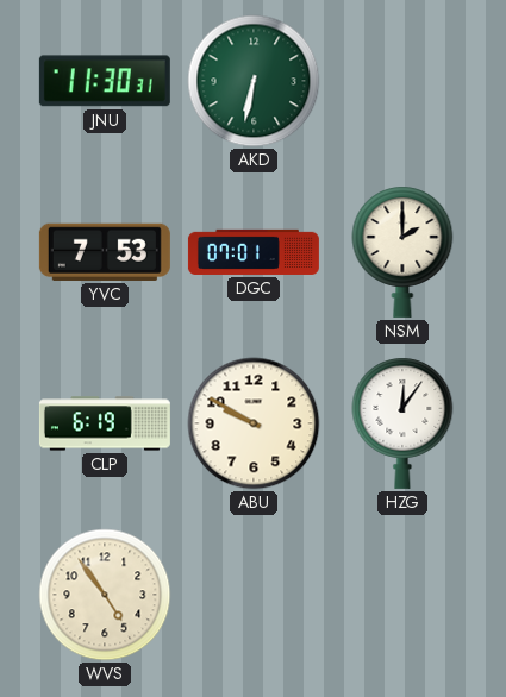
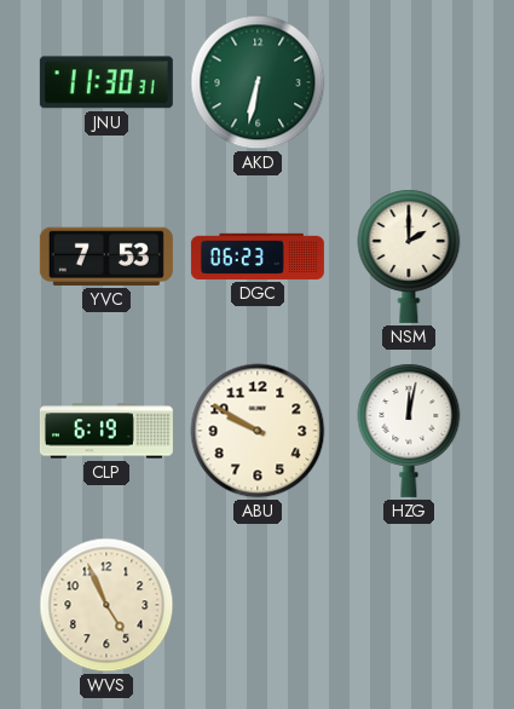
DGC: 07:01 -> 06:23
HZG: 12:06 -> 12:02
WVS: 4:54 -> 4:56
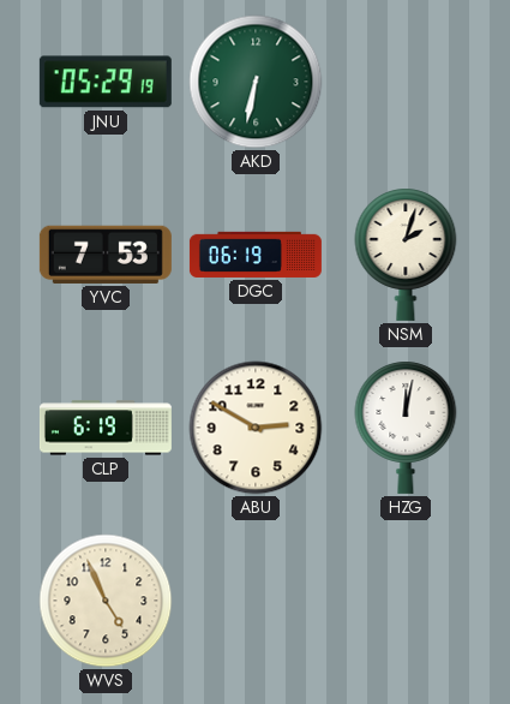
JNU: 11:30 -> 05:29
DGC: 06:23 -> 06:19
NSM: 2:00 -> 2:03
ABU: 9:50 -> 2:50
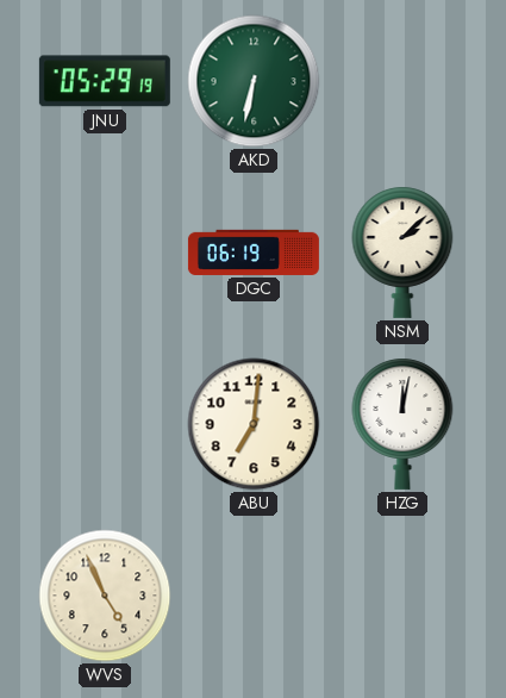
YVC: 7:53 -> none
NSM: 2:03 -> 2:08
CLP: 6:19 -> none
ABU: 2:50 -> 7:01
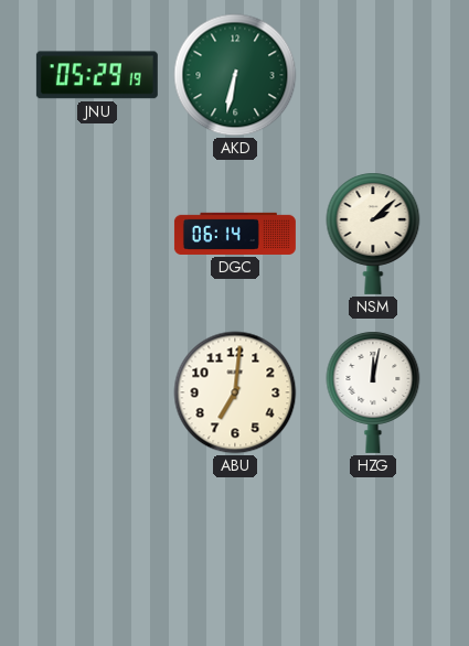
DGC: 06:19 -> 06:14
WVS: 4:56 -> none
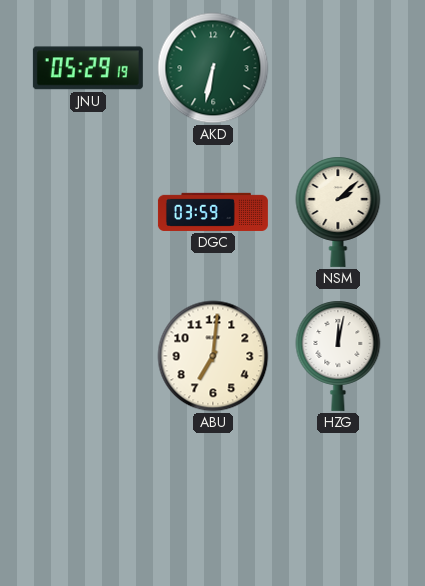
DGC: 06:14 -> 03:59
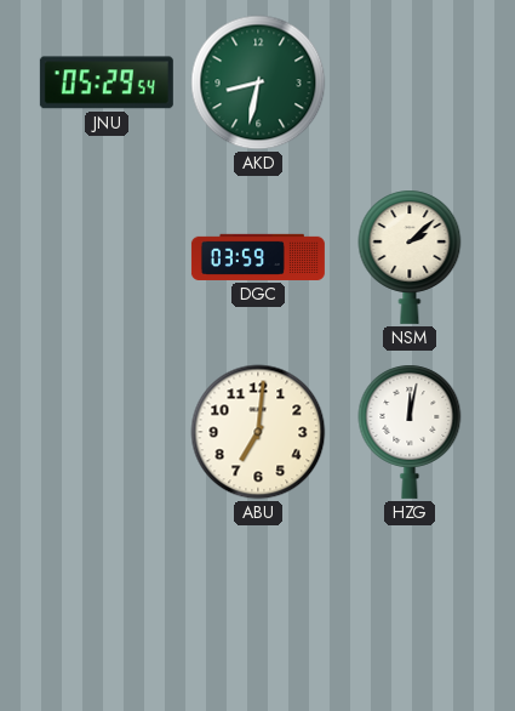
JNU: 05:29:19 -> 05:29:54
AKD: 6:32 -> 8:32
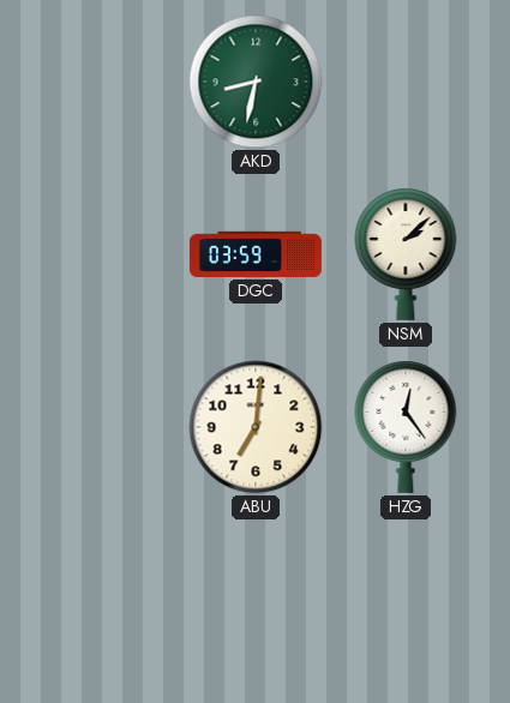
JNU: 05:29 -> none
HZG: 12:02 -> 12:24
